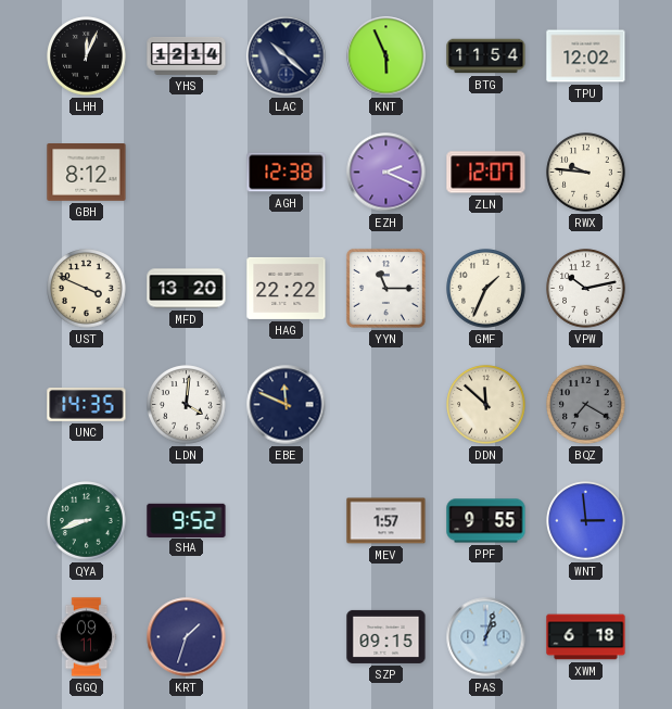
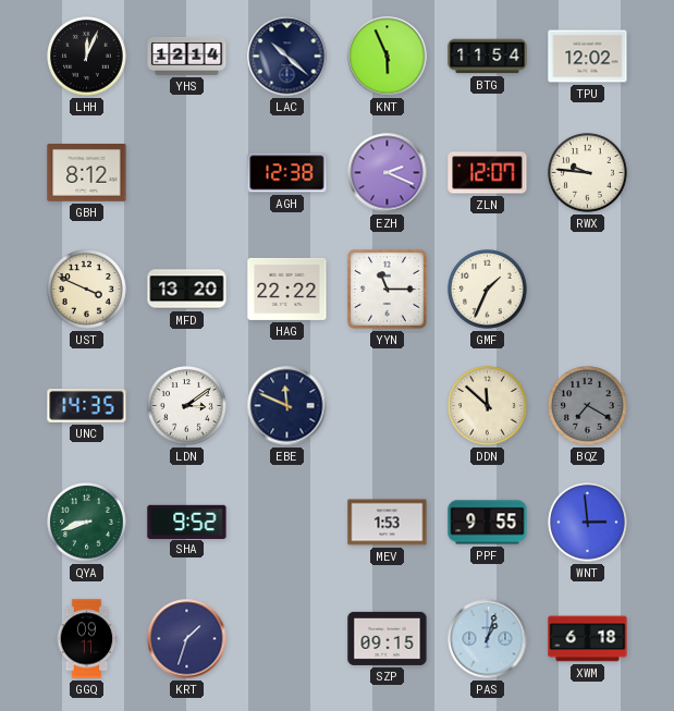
VPW: 10:13 -> none
LDN: 4:01 -> 3:09
MEV: 1:57 -> 1:53
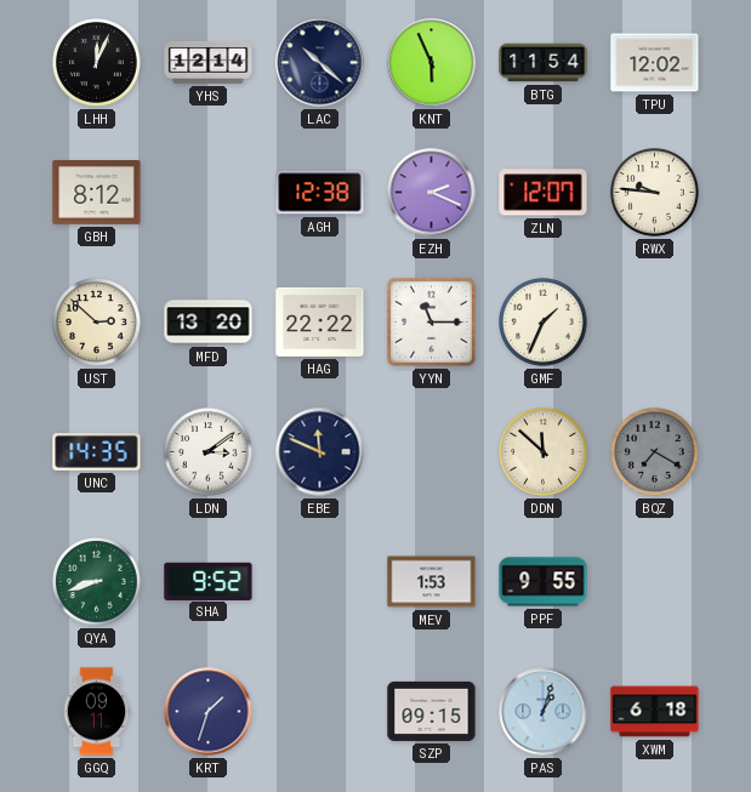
UST: 3:49 -> 2:52
WNT: 2:59 -> none
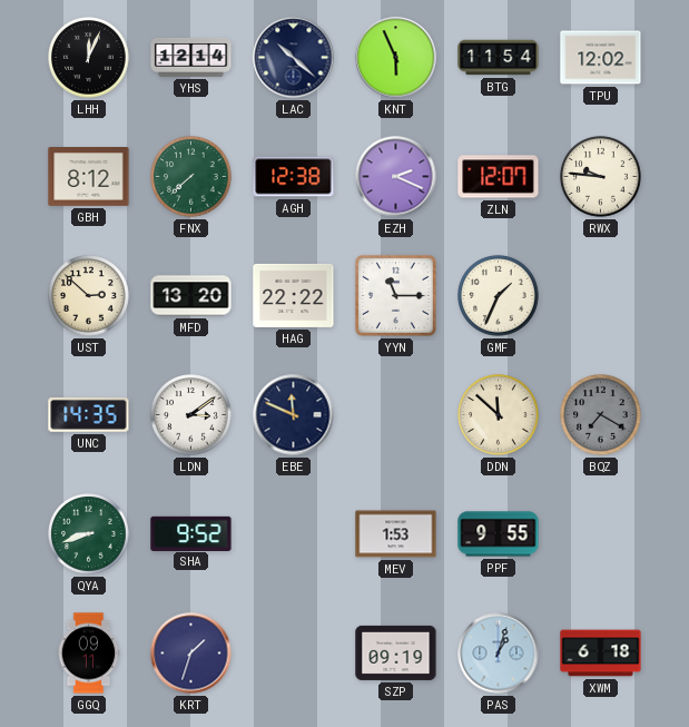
FNX: none -> 7:38
SZP: 09:15 -> 09:19
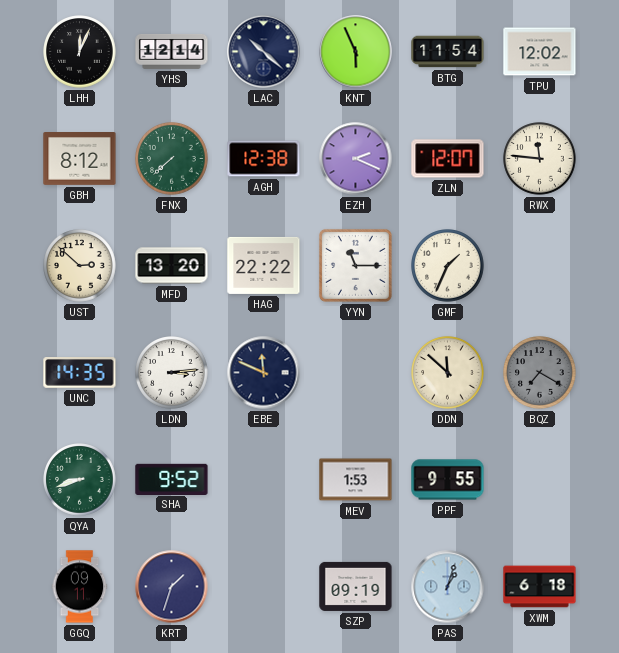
RWX: 9:46 -> 11:46
LDN: 3:09 -> 3:14
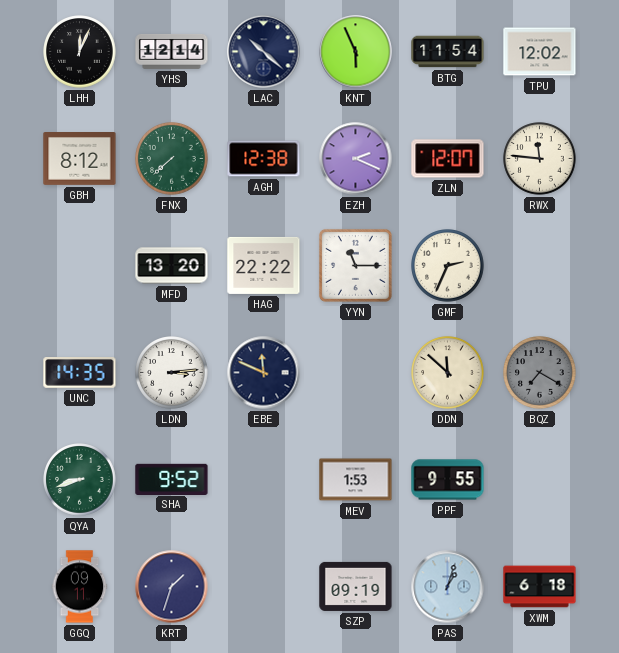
UST: 2:52 -> none
GMF: 1:34 -> 2:34
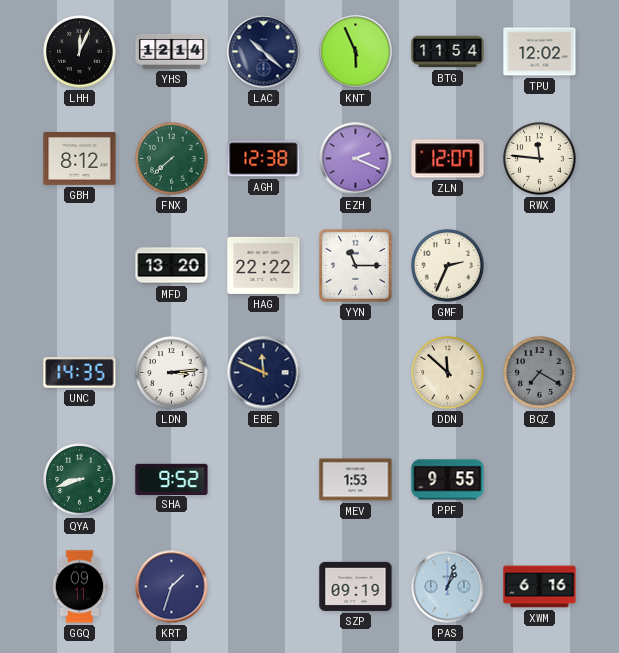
XWM: 6:18 -> 6:16
